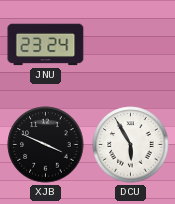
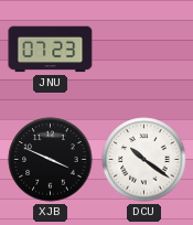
JNU: 23:24 -> 07:23
DCU: 5:55 -> 10:21
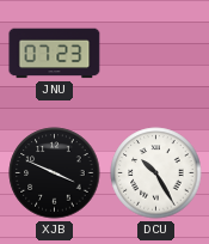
DCU: 10:21 -> 10:25
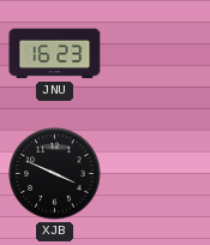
JNU: 07:23 -> 16:23
DCU: 10:25 -> none
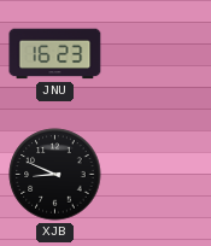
XJB: 3:49 -> 8:49
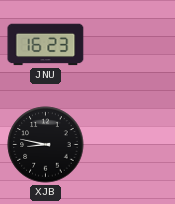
XJB: 8:49 -> 8:47
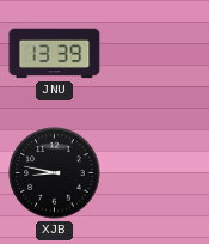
JNU: 16:23 -> 13:39
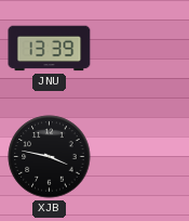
XJB: 8:47 -> 3:47
